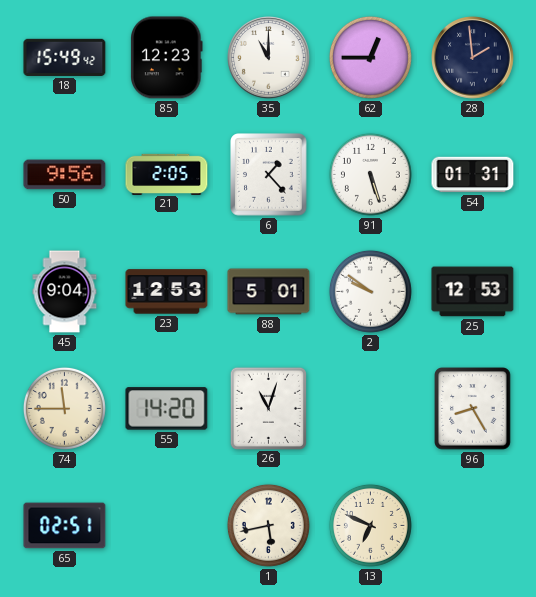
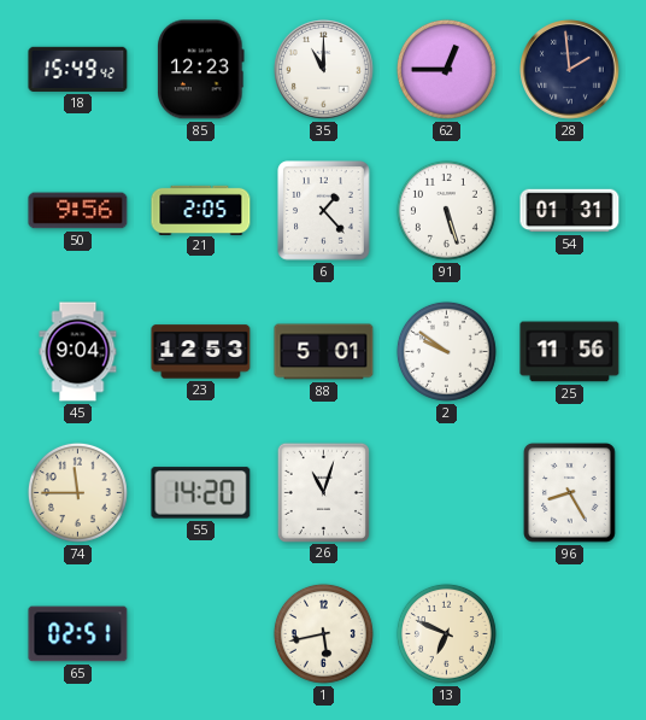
25: 12:53 -> 11:56
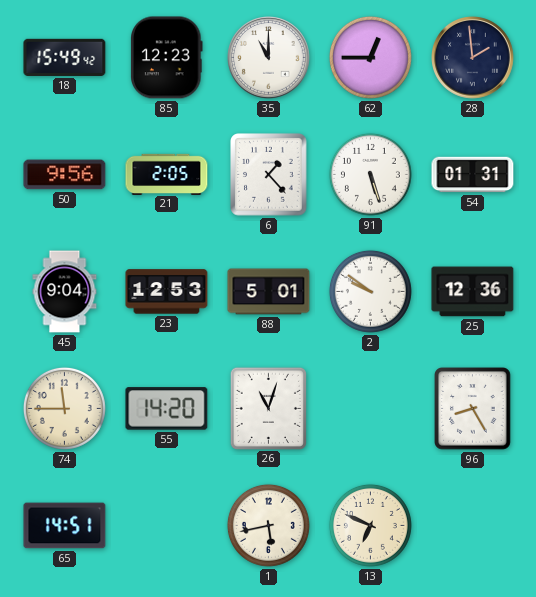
25: 11:56 -> 12:36
65: 02:51 -> 14:51
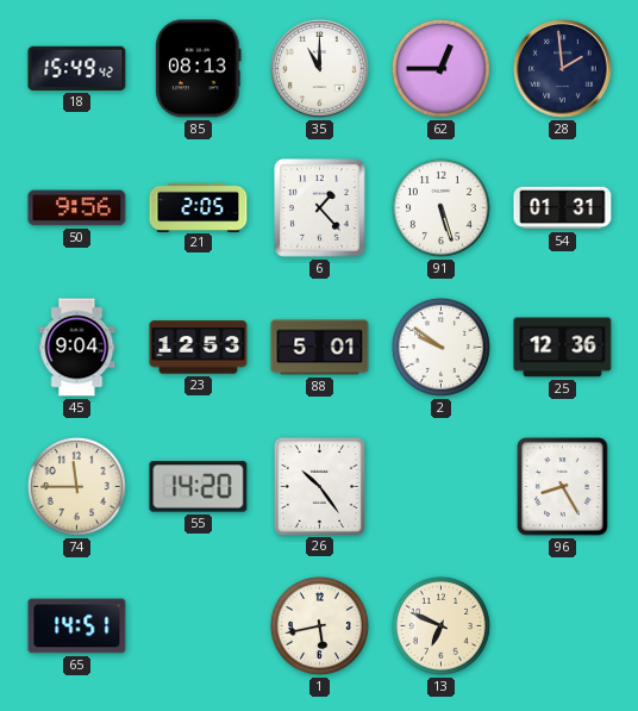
85: 12:23 -> 08:13
26: 11:03 -> 10:24
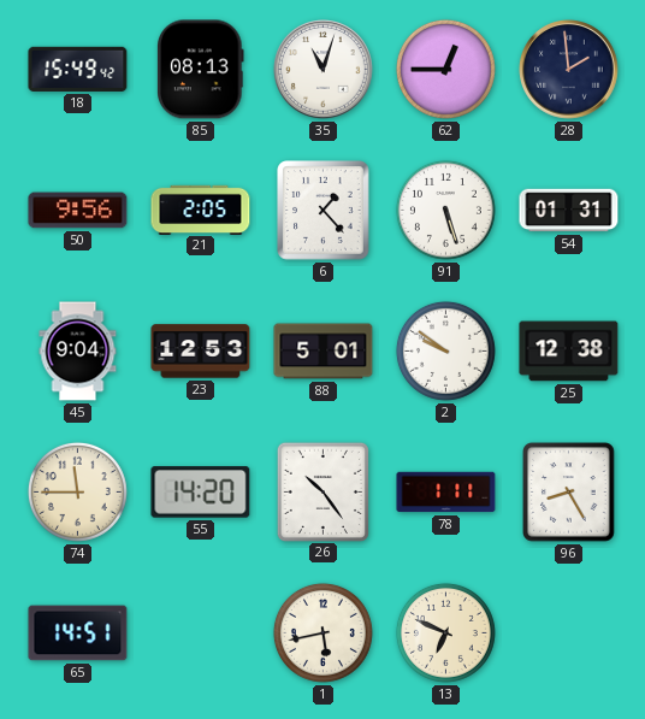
35: 11:00 -> 11:03
25: 12:36 -> 12:38
78: none -> 1:11
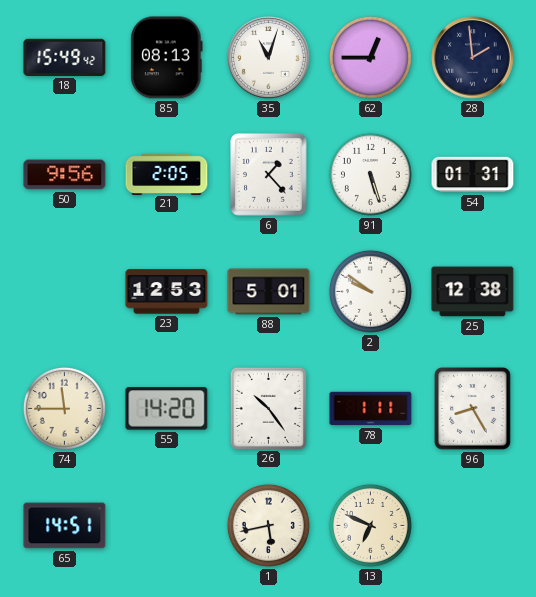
45: 9:04 -> none
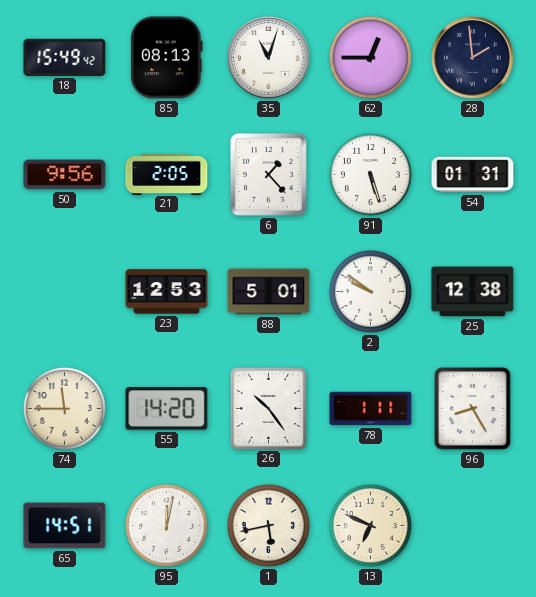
95: none -> 12:02
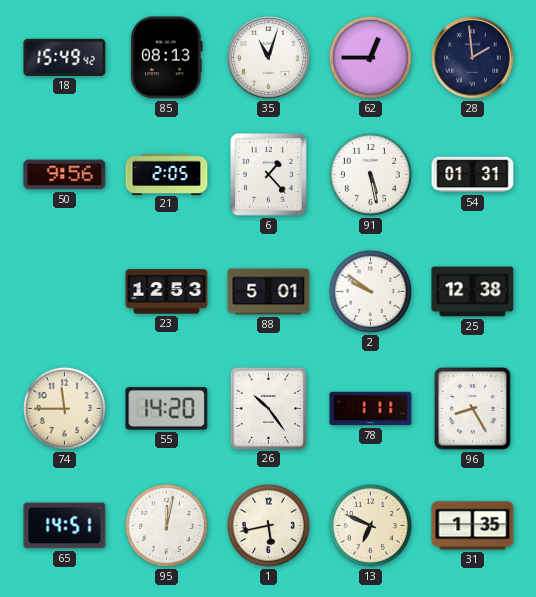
91: 5:27 -> 5:28
31: none -> 1:35
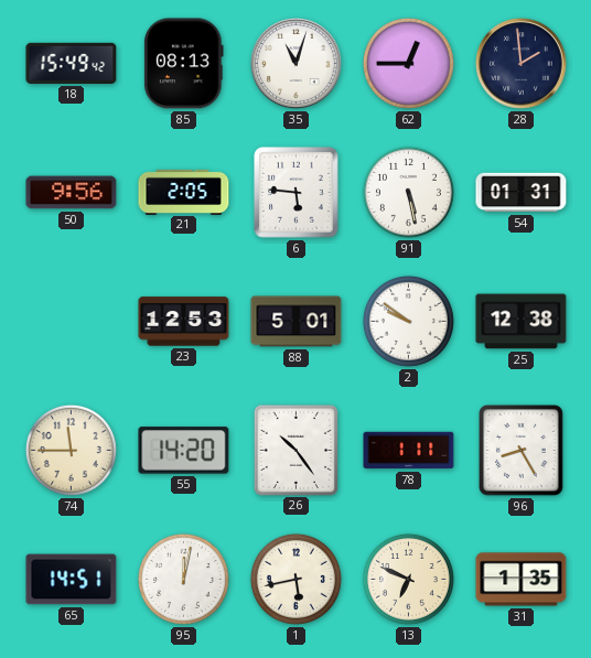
6: 1:23 -> 5:46
